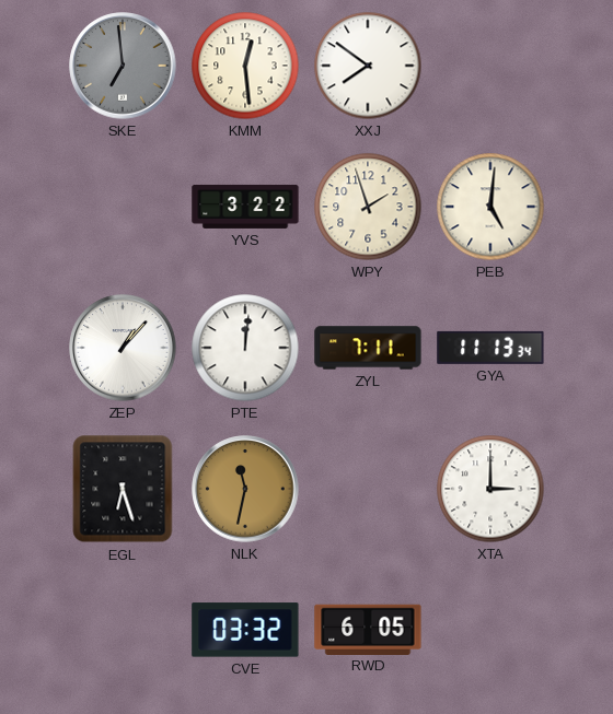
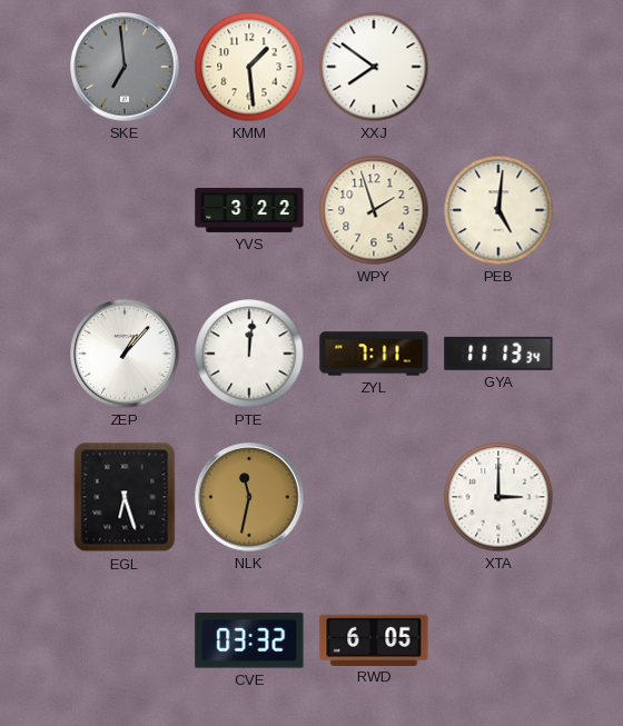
KMM: 12:29 -> 1:29
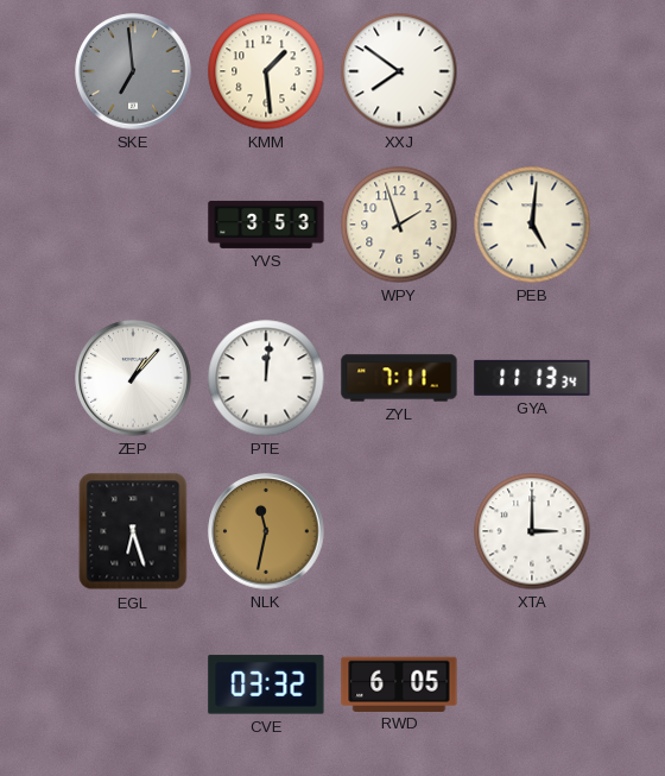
YVS: 3:22 -> 3:53
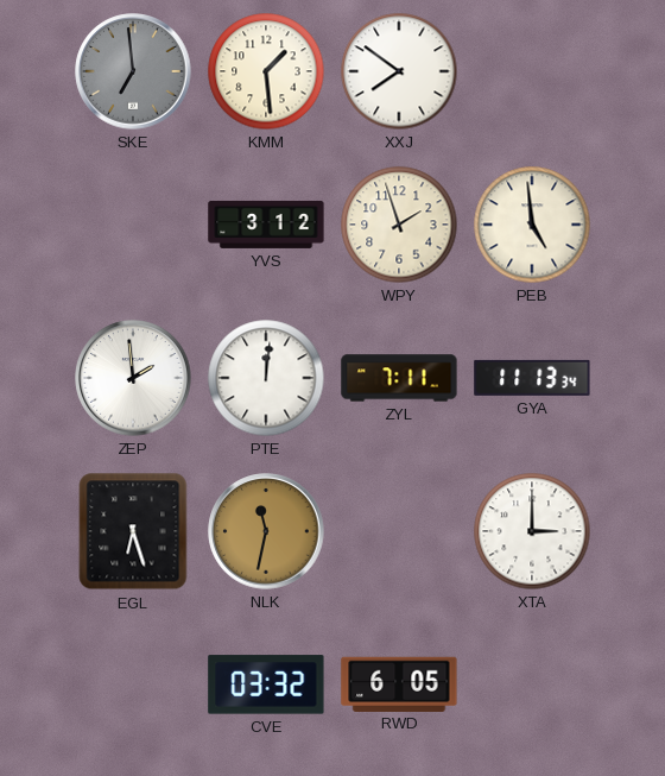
YVS: 3:53 -> 3:12
PEB: 5:01 -> 4:59
ZEP: 1:07 -> 1:59
